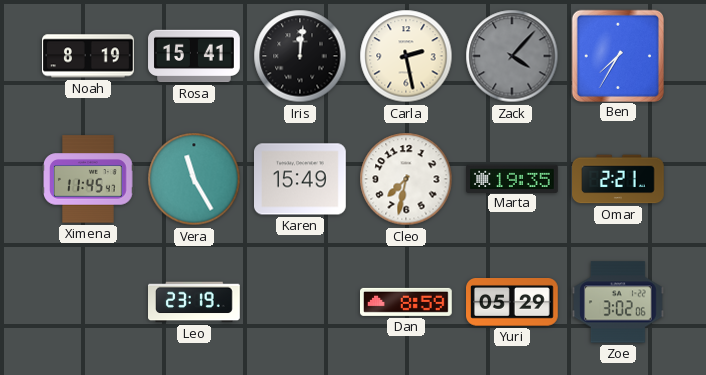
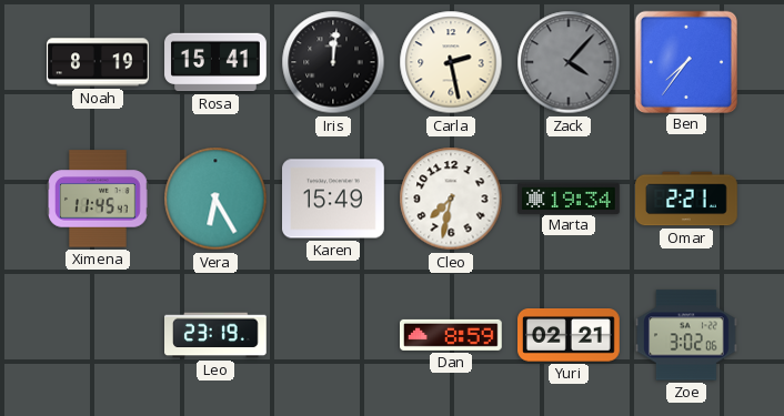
Ben: 7:35 -> 7:36
Vera: 11:25 -> 6:25
Marta: 19:35 -> 19:34
Yuri: 05:29 -> 02:21
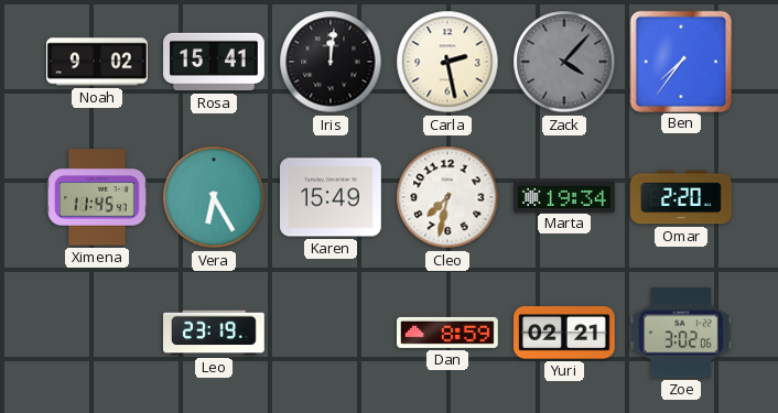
Noah: 8:19 -> 9:02
Omar: 2:21 -> 2:20
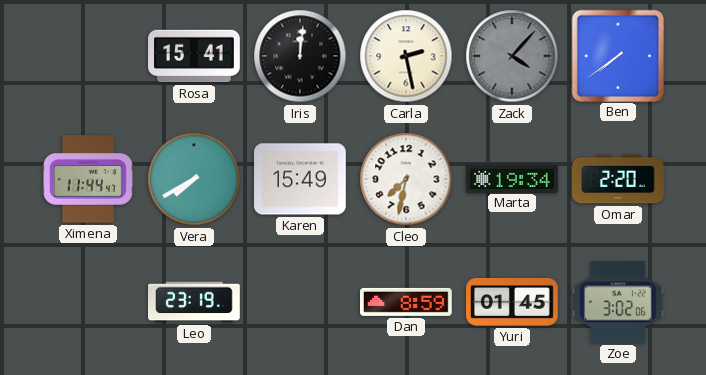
Noah: 9:02 -> none
Ben: 7:36 -> 7:39
Ximena: 11:45 -> 11:44
Vera: 6:25 -> 7:40
Yuri: 02:21 -> 01:45
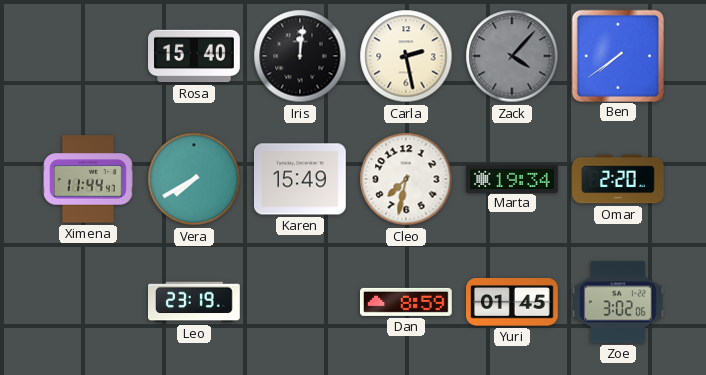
Rosa: 15:41 -> 15:40
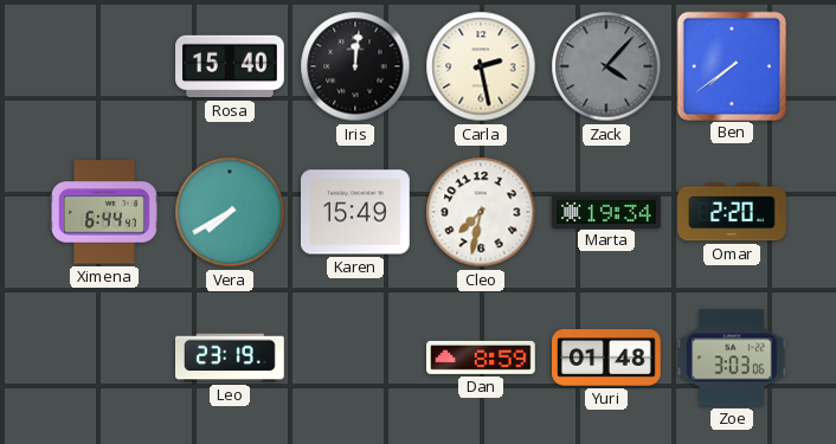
Ximena: 11:44 -> 6:44
Yuri: 01:45 -> 01:48
Zoe: 3:02 -> 3:03
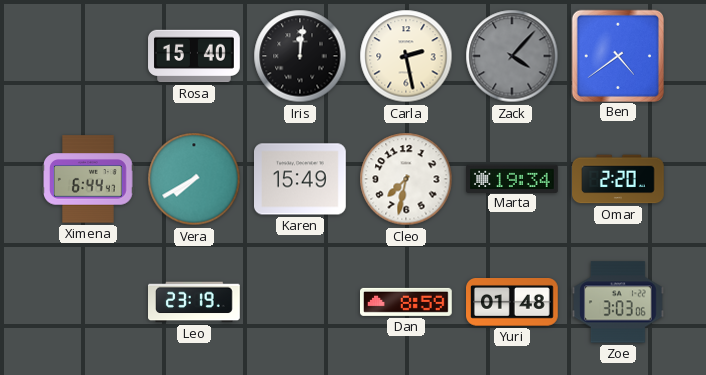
Ben: 7:39 -> 4:39
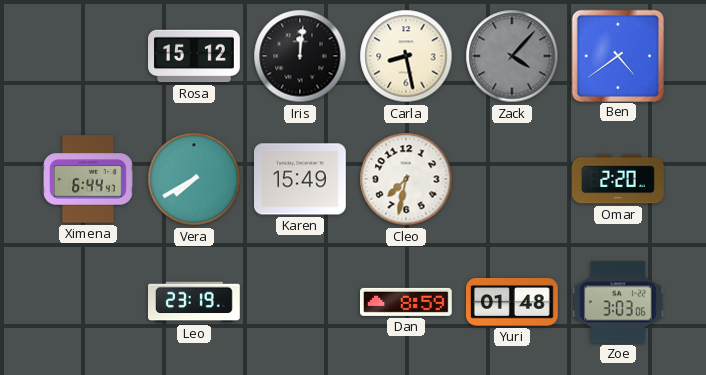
Rosa: 15:40 -> 15:12
Carla: 2:28 -> 8:28
Marta: 19:34 -> none
